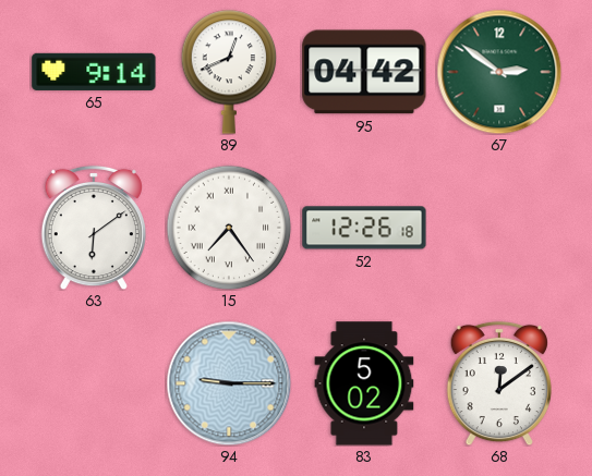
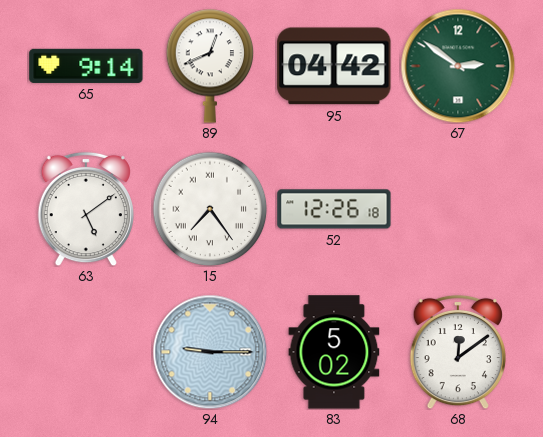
63: 6:09 -> 5:09
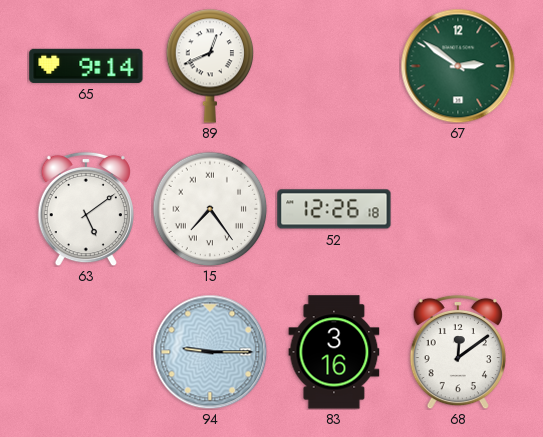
95: 04:42 -> none
83: 5:02 -> 3:16
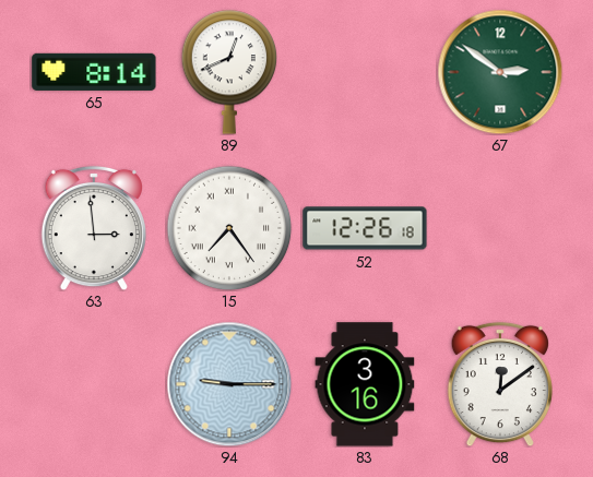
65: 9:14 -> 8:14
63: 5:09 -> 2:59
